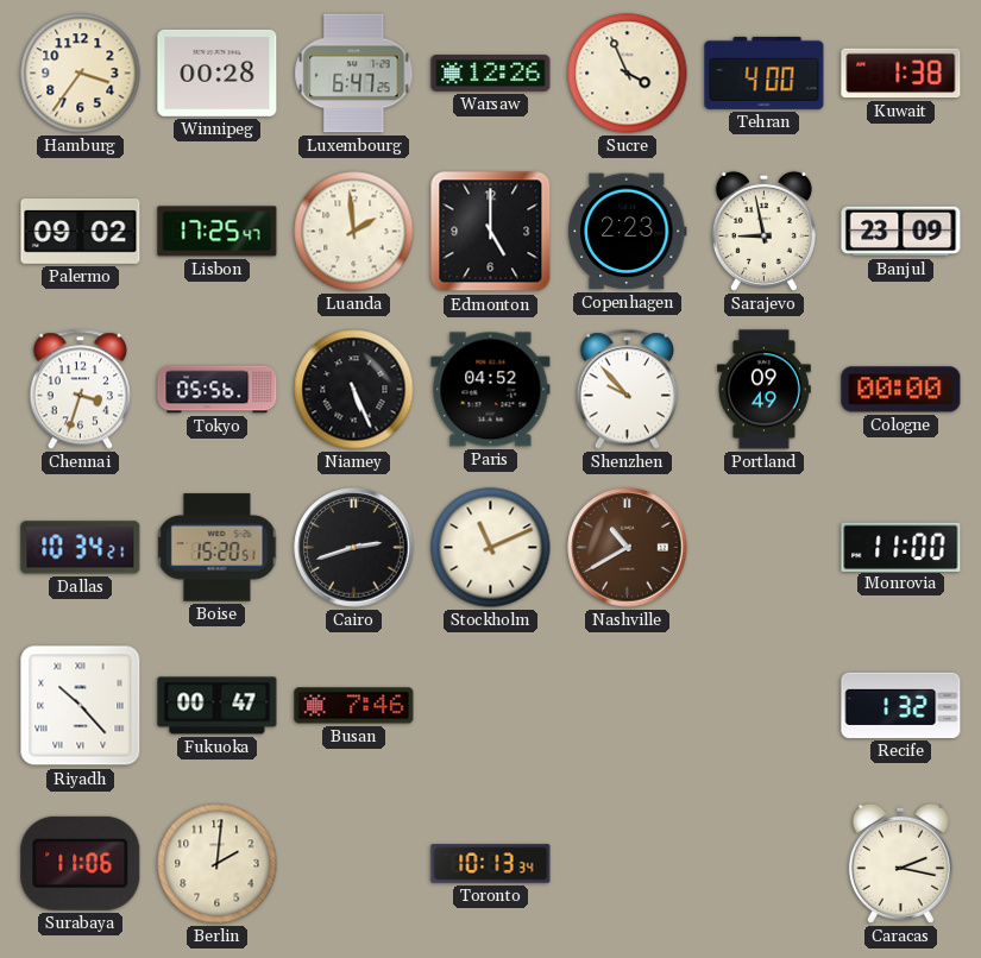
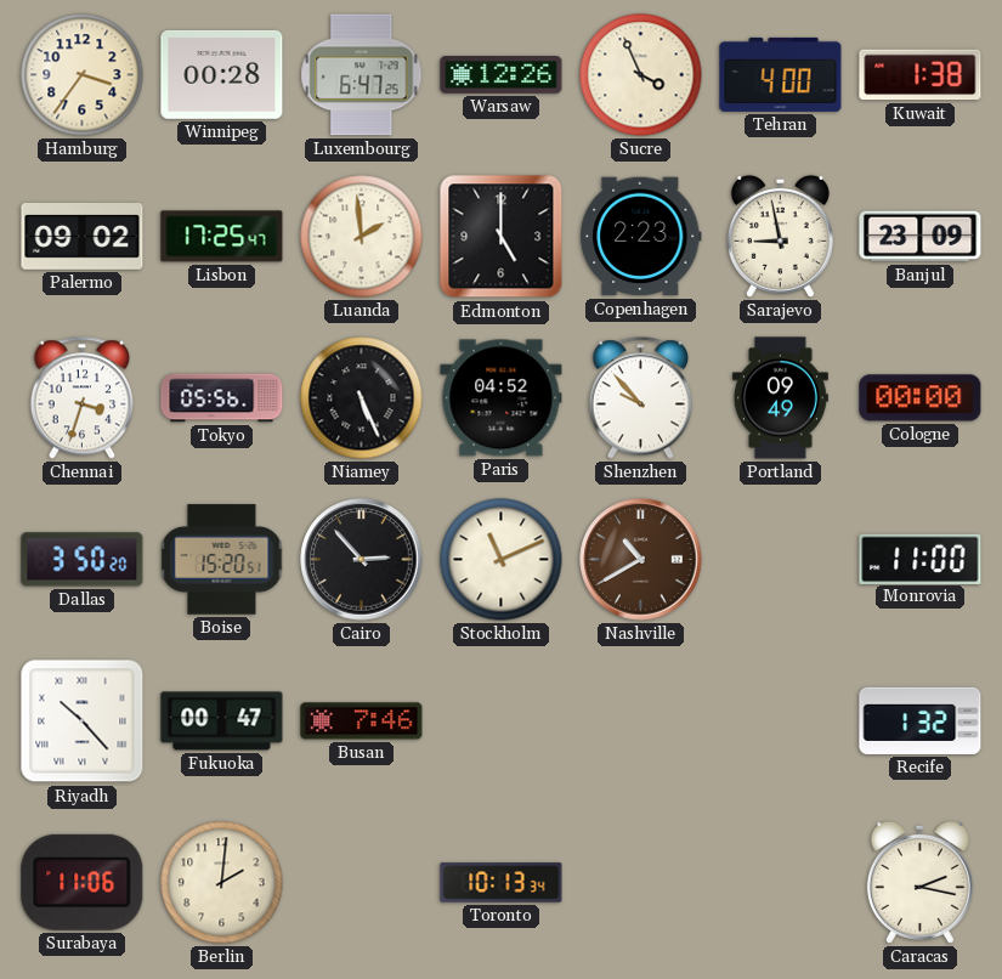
Dallas: 10:34 -> 3:50
Cairo: 2:42 -> 2:53
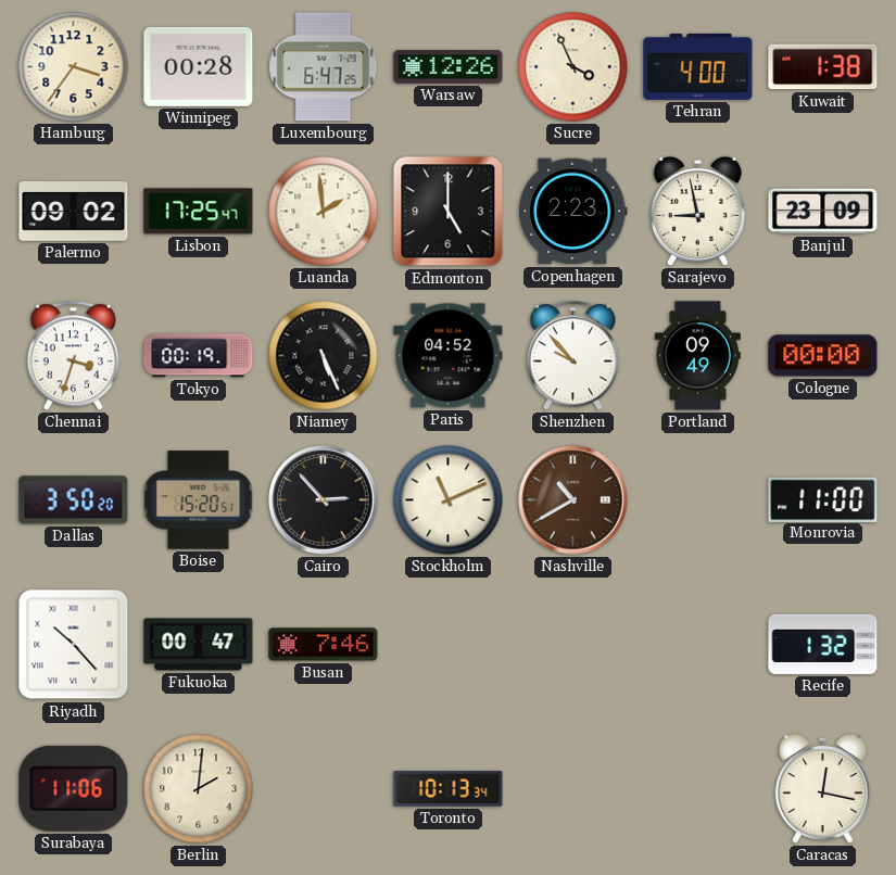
Tokyo: 05:56 -> 00:19
Caracas: 2:17 -> 12:17
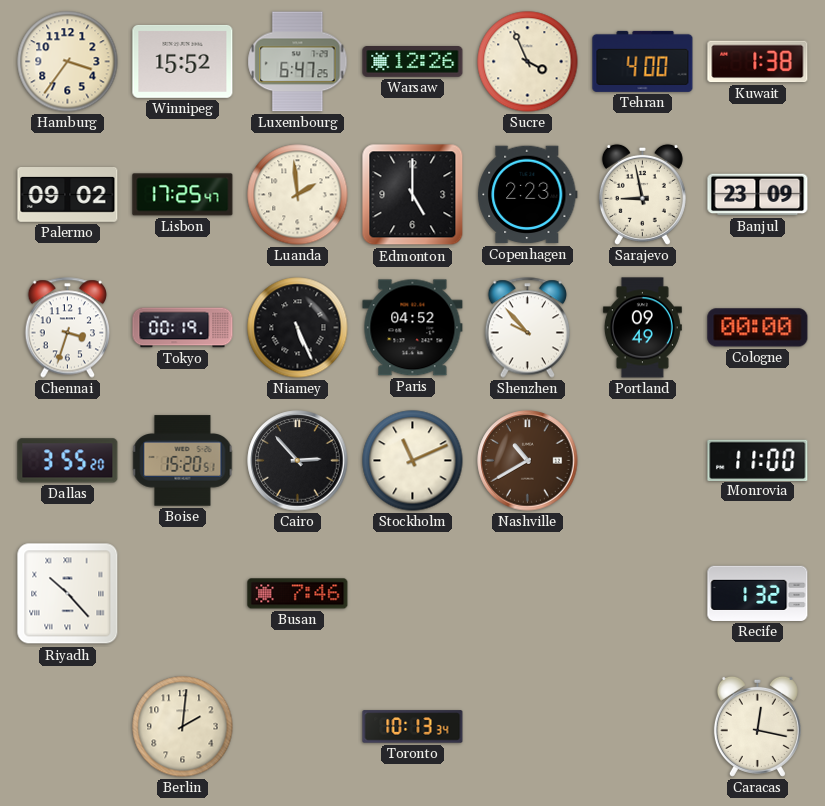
Winnipeg: 00:28 -> 15:52
Dallas: 3:50 -> 3:55
Fukuoka: 00:47 -> none
Surabaya: 11:06 -> none
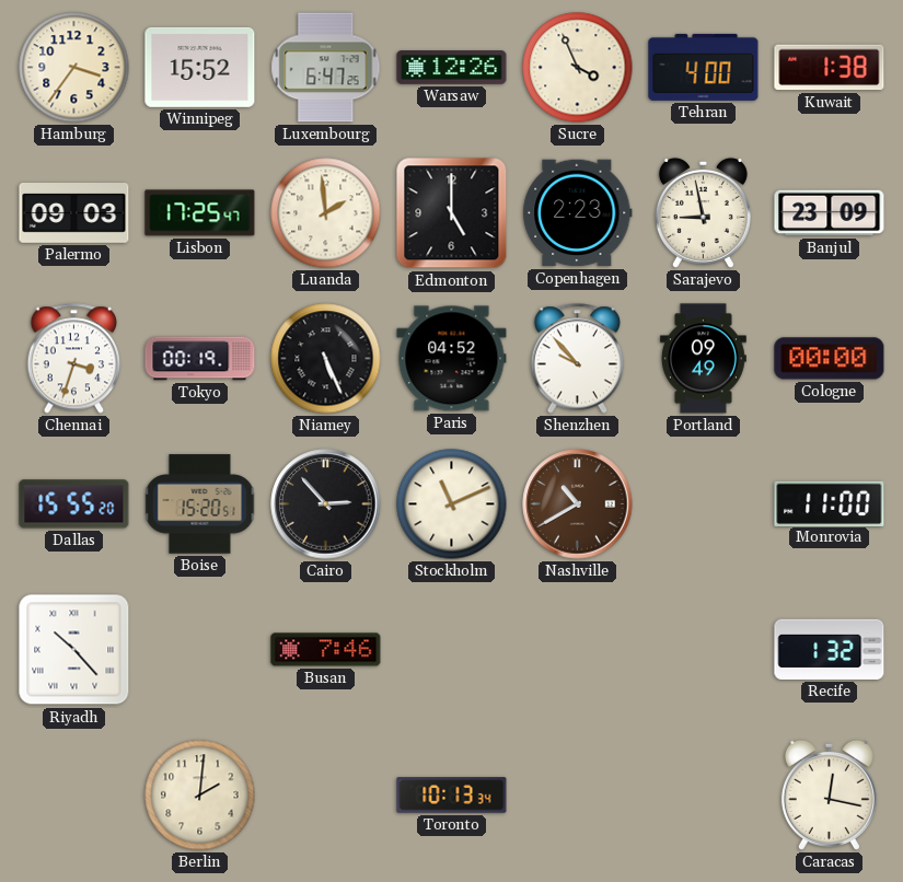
Palermo: 09:02 -> 09:03
Dallas: 3:55 -> 15:55
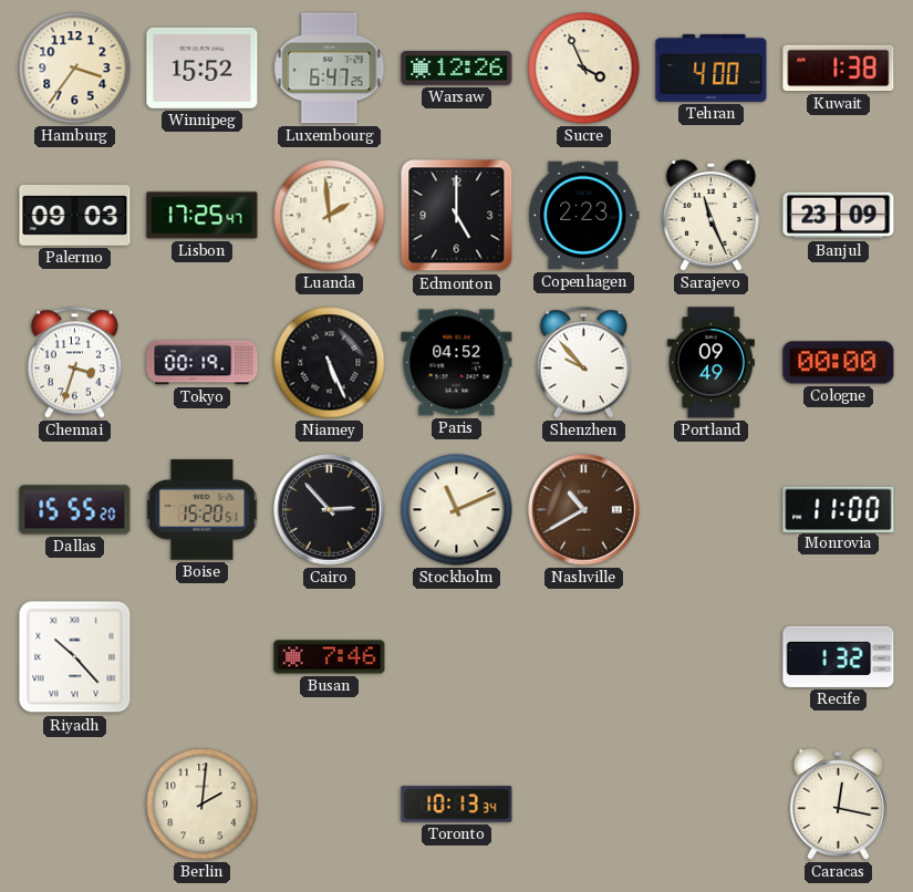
Sarajevo: 8:58 -> 11:26
